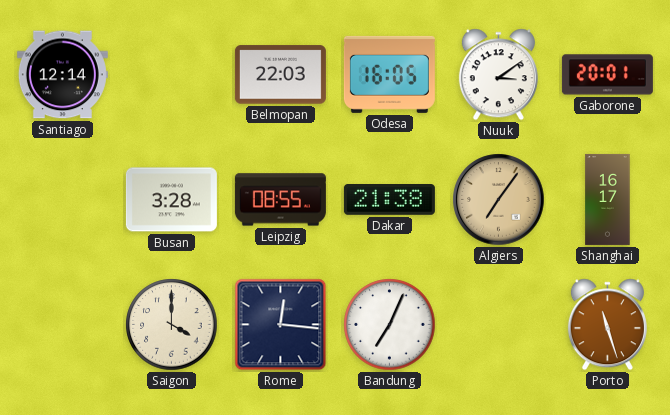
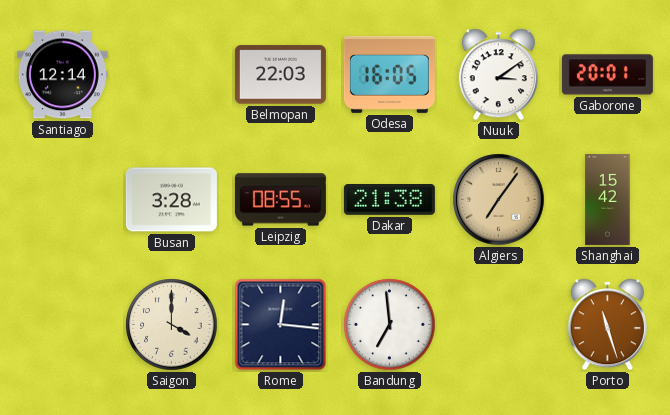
Shanghai: 16:17 -> 15:42
Bandung: 7:04 -> 6:59
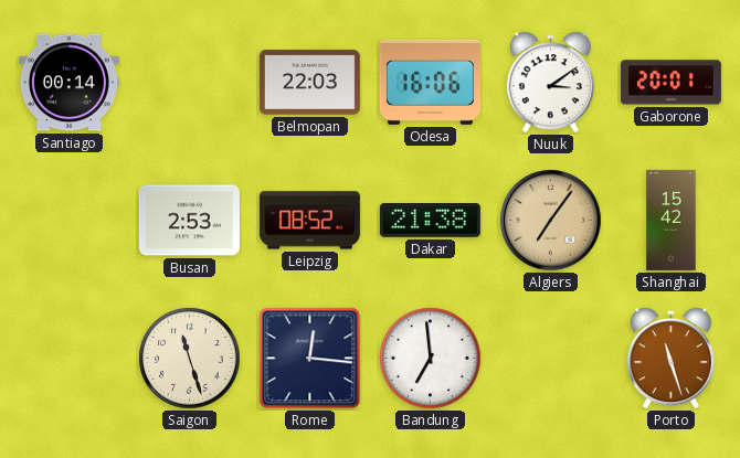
Santiago: 12:14 -> 00:14
Odesa: 16:05 -> 16:06
Busan: 3:28 -> 2:53
Leipzig: 08:55 -> 08:52
Saigon: 4:00 -> 11:27
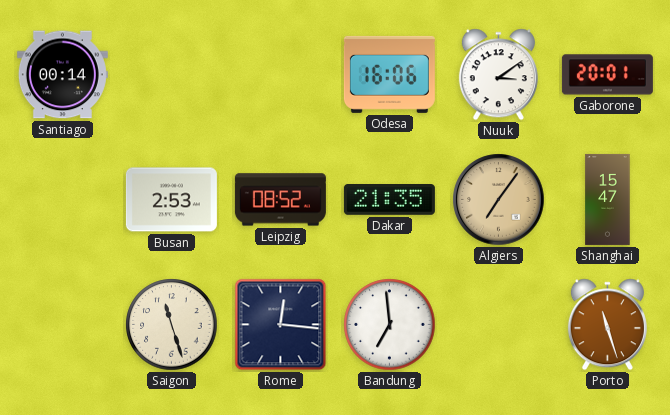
Belmopan: 22:03 -> none
Dakar: 21:38 -> 21:35
Shanghai: 15:42 -> 15:47
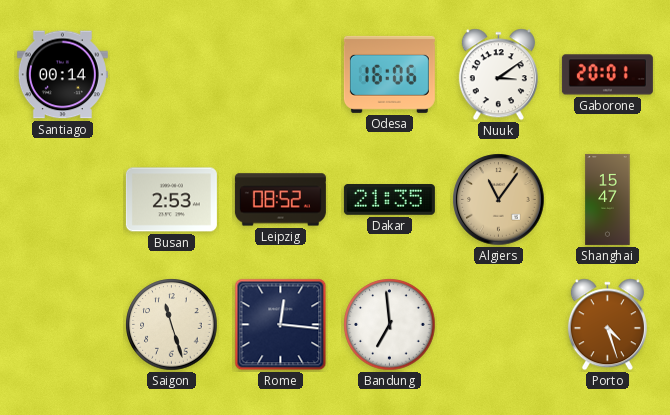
Algiers: 7:06 -> 11:06
Porto: 11:27 -> 4:27
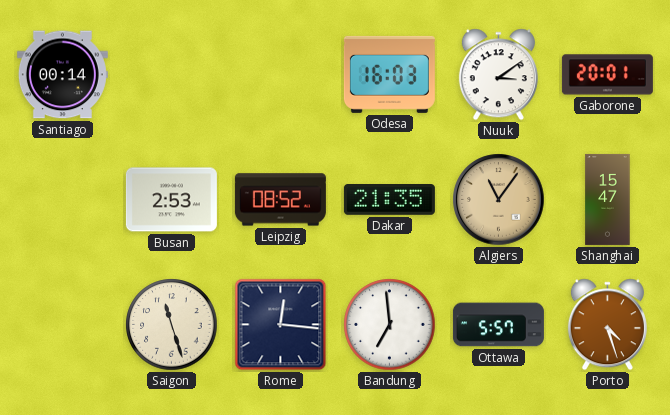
Odesa: 16:06 -> 16:03
Ottawa: none -> 5:57
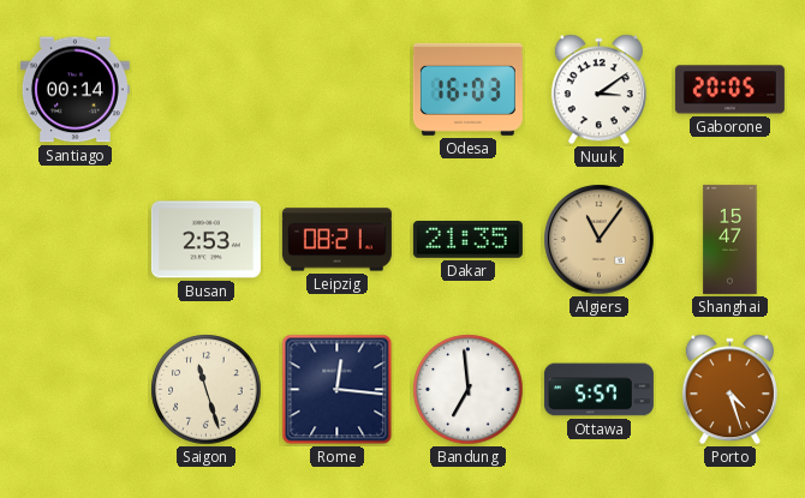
Gaborone: 20:01 -> 20:05
Leipzig: 08:52 -> 08:21
